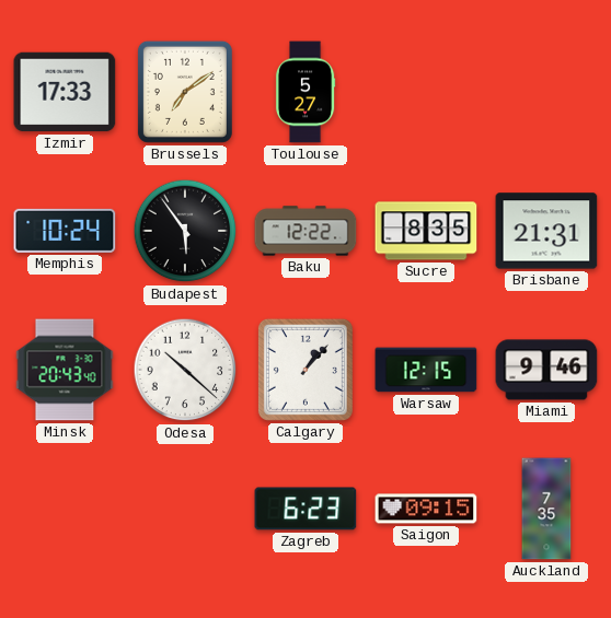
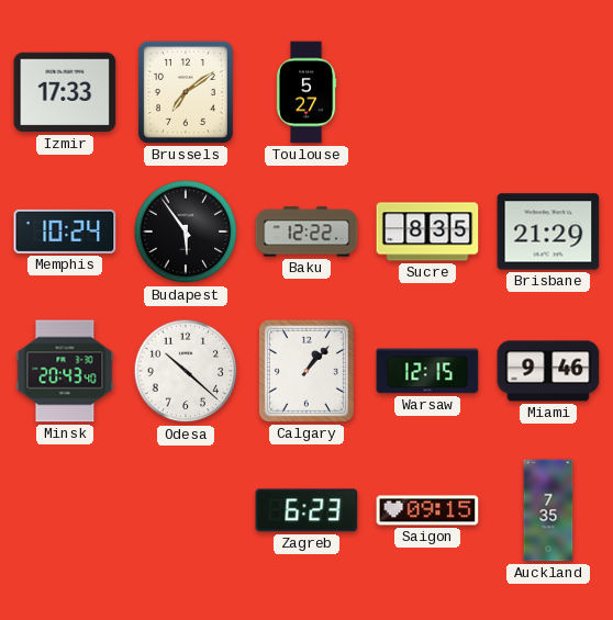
Brisbane: 21:31 -> 21:29
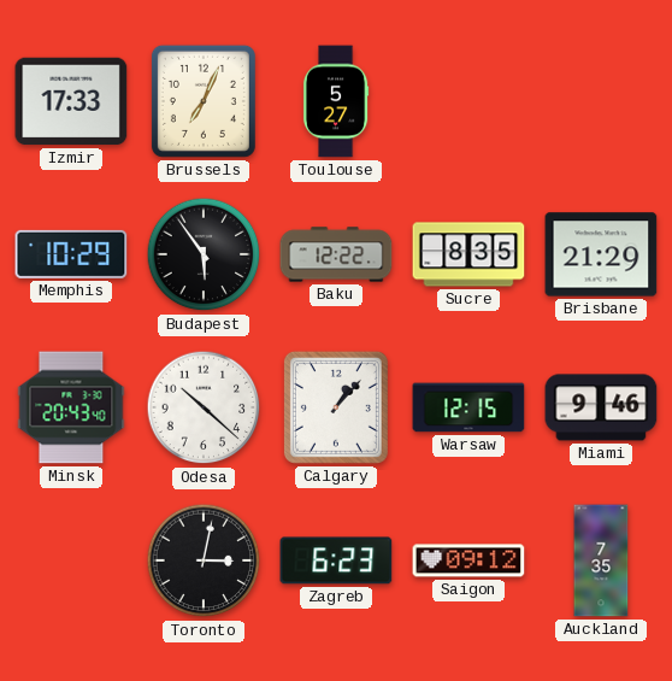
Brussels: 7:09 -> 7:04
Memphis: 10:24 -> 10:29
Toronto: none -> 3:02
Saigon: 09:15 -> 09:12
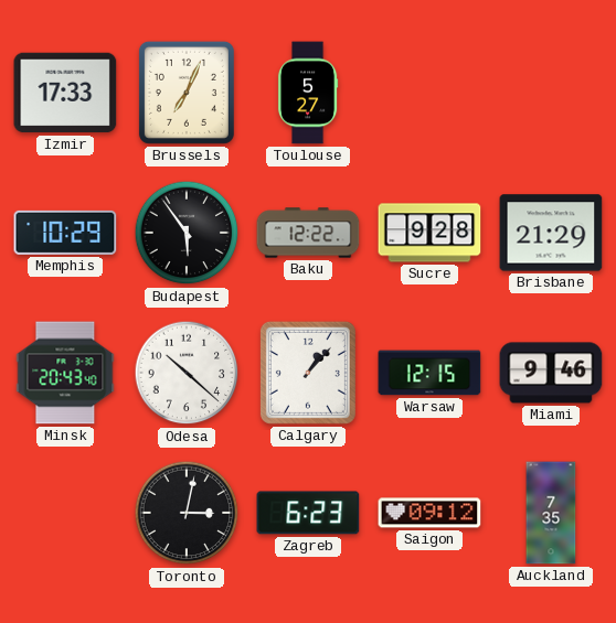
Sucre: 8:35 -> 9:28
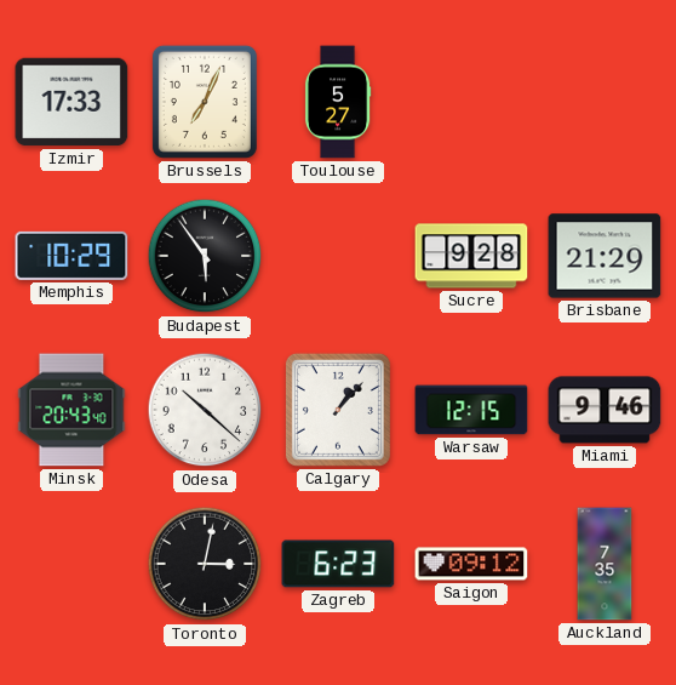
Baku: 12:22 -> none
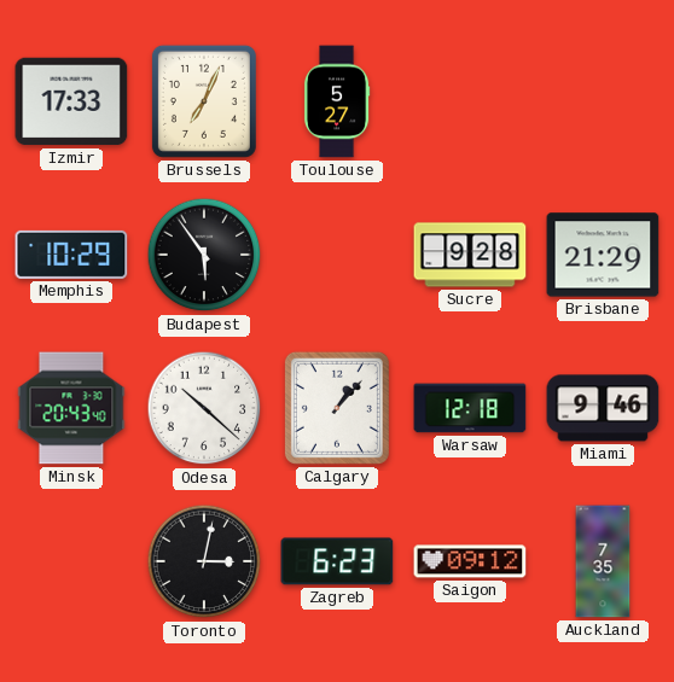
Warsaw: 12:15 -> 12:18
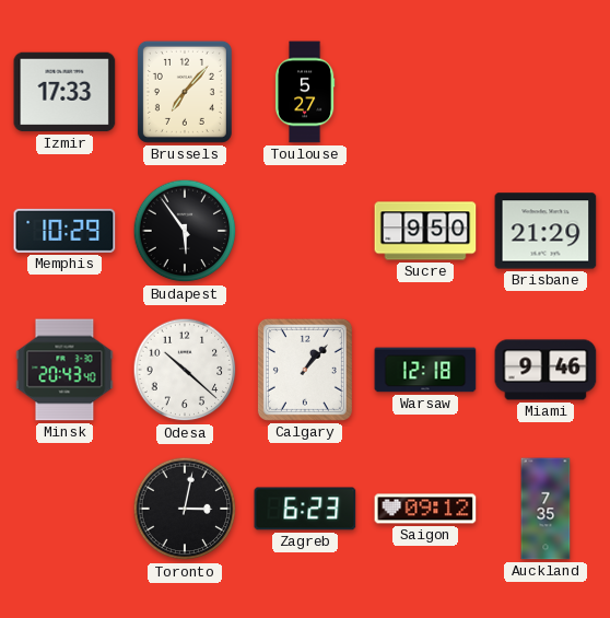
Brussels: 7:04 -> 7:07
Sucre: 9:28 -> 9:50
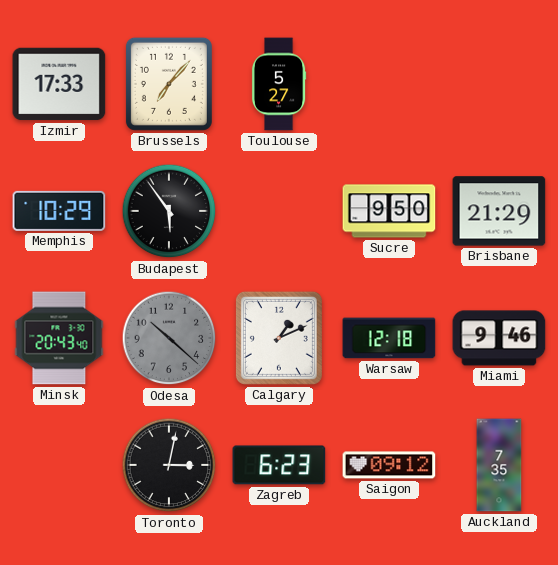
Odesa dial: white -> grey
Calgary: 1:07 -> 1:11
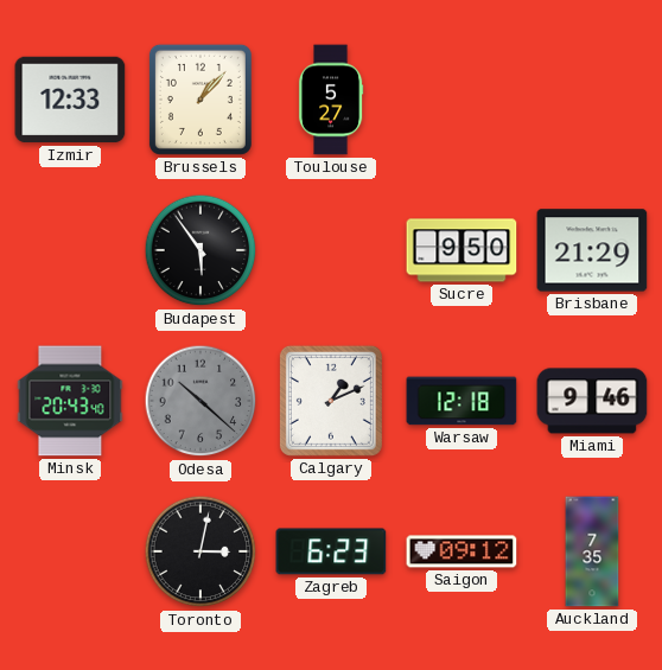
Izmir: 17:33 -> 12:33
Brussels: 7:07 -> 1:07
Memphis: 10:29 -> none
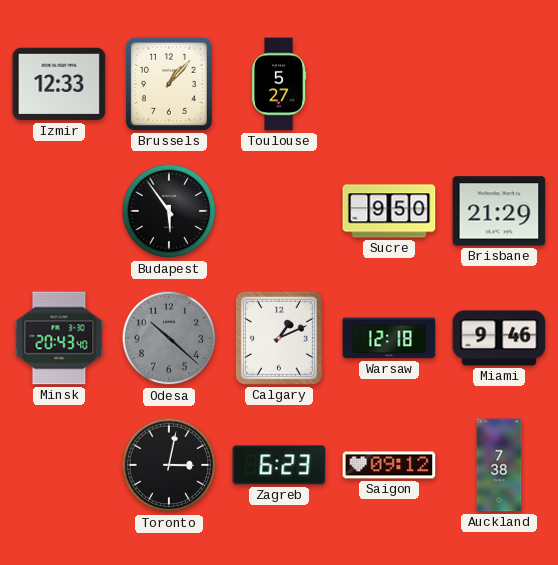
Auckland: 7:35 -> 7:38
